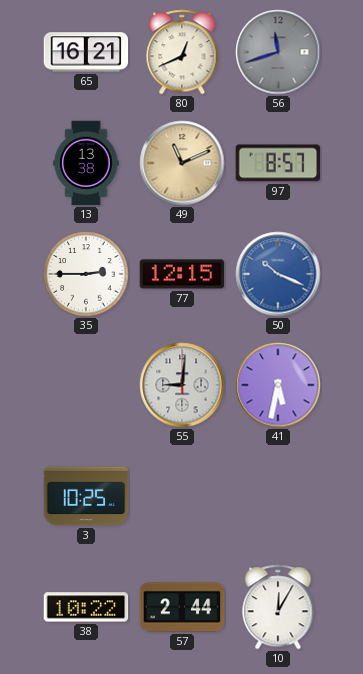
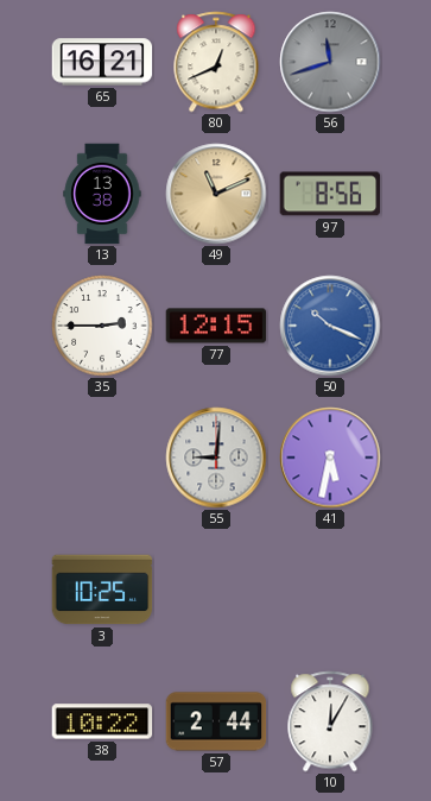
97: 8:57 -> 8:56
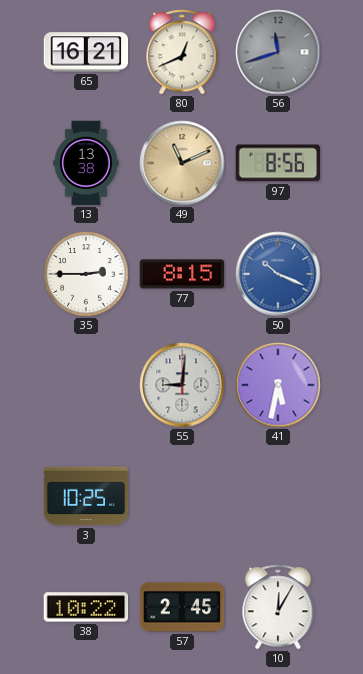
77: 12:15 -> 8:15
57: 2:44 -> 2:45
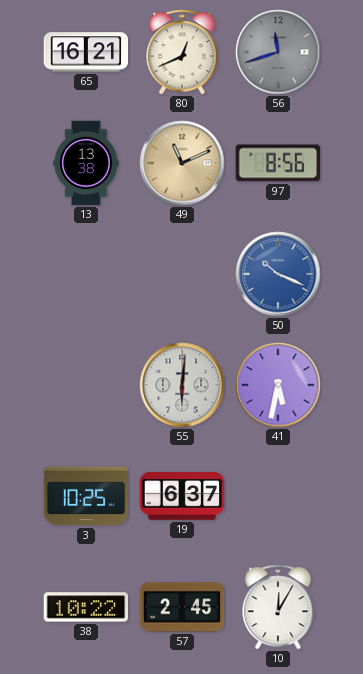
35: 2:45 -> none
77: 8:15 -> none
55: 9:01 -> 6:01
19: none -> 6:37
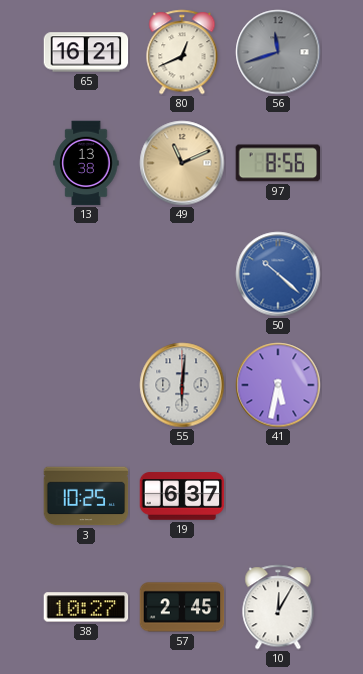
50: 10:19 -> 10:22
38: 10:22 -> 10:27
